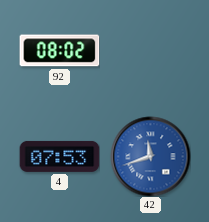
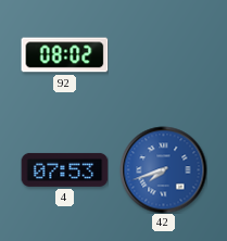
42: 11:42 -> 7:42
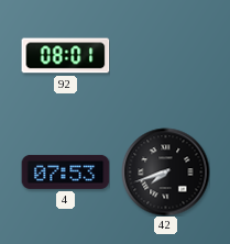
92: 08:02 -> 08:01
42 dial: blue -> black
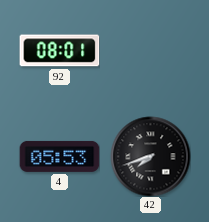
4: 07:53 -> 05:53
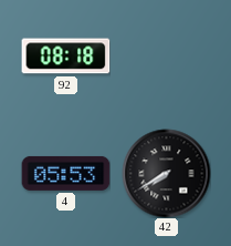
92: 08:01 -> 08:18
42: 7:42 -> 7:40
